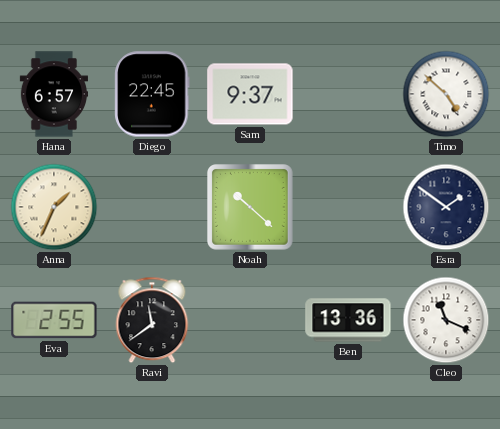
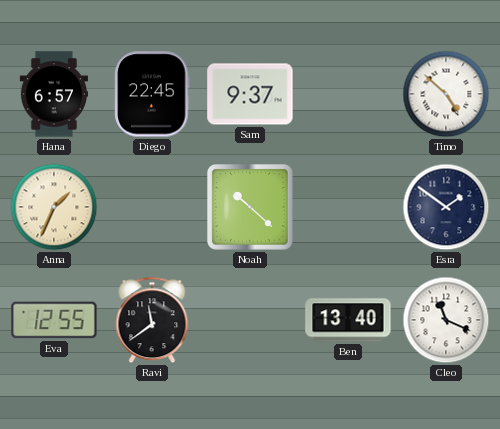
Eva: 2:55 -> 12:55
Ben: 13:36 -> 13:40
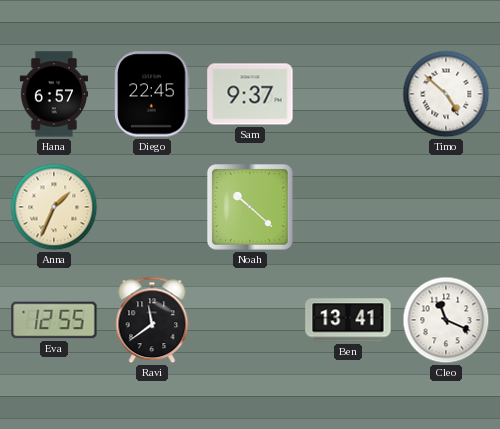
Esra: 1:51 -> none
Ben: 13:40 -> 13:41
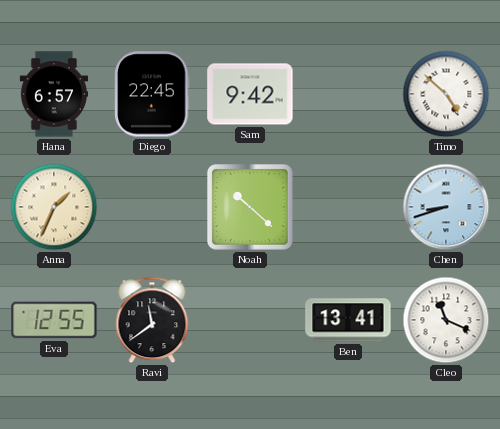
Sam: 9:37 -> 9:42
Chen: none -> 8:42
